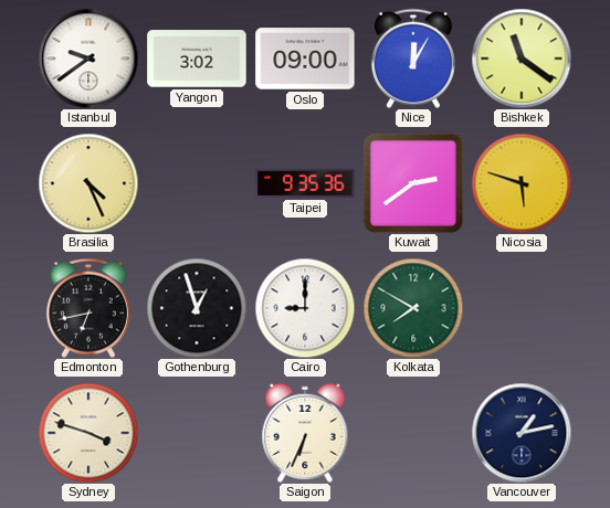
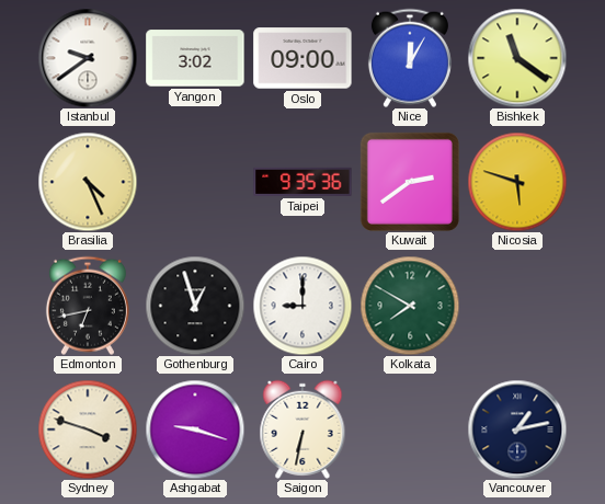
Ashgabat: none -> 9:18
Saigon: 6:34 -> 6:32
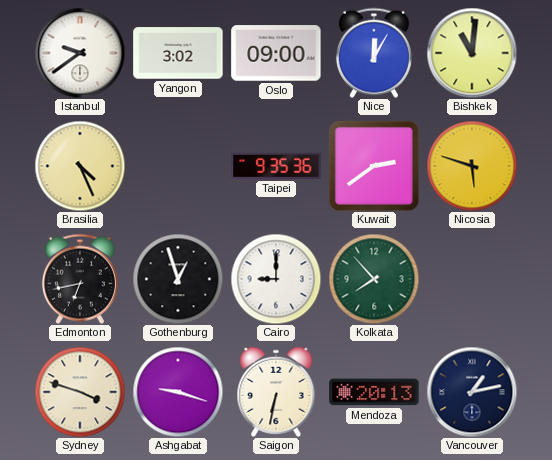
Bishkek: 11:21 -> 11:01
Kolkata: 7:50 -> 7:53
Mendoza: none -> 20:13
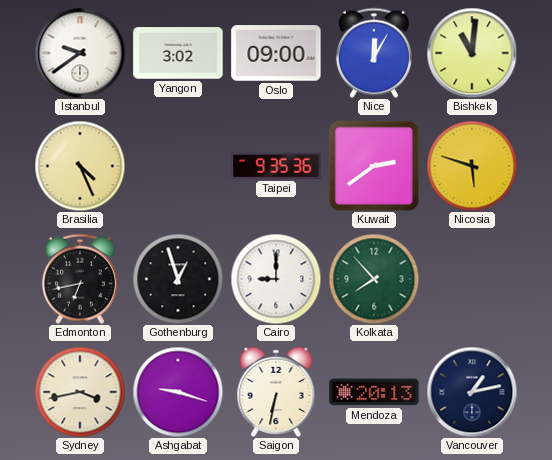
Sydney: 3:48 -> 3:43
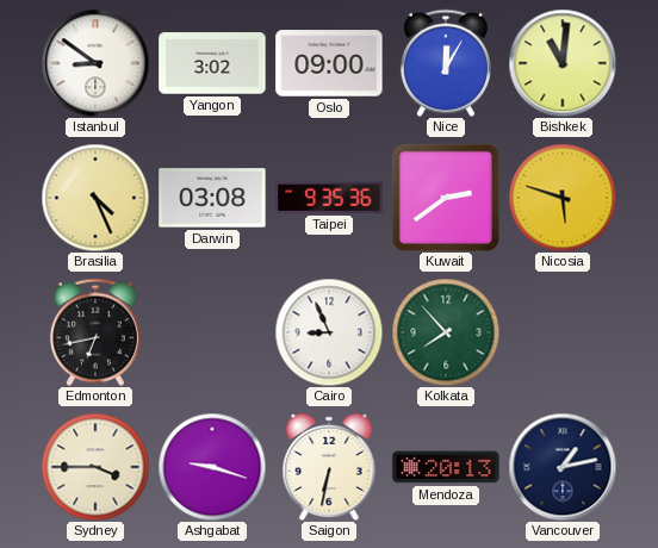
Istanbul: 9:39 -> 8:51
Darwin: none -> 03:08
Gothenburg: 12:57 -> none
Cairo: 9:00 -> 8:56
Sydney: 3:43 -> 3:45
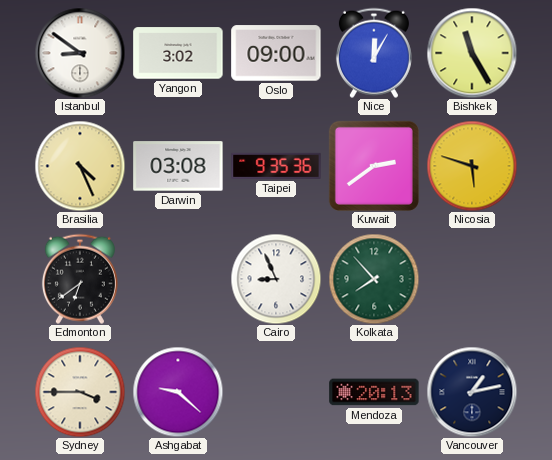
Bishkek: 11:01 -> 11:25
Edmonton: 6:43 -> 6:39
Ashgabat: 9:18 -> 9:22
Saigon: 6:32 -> none
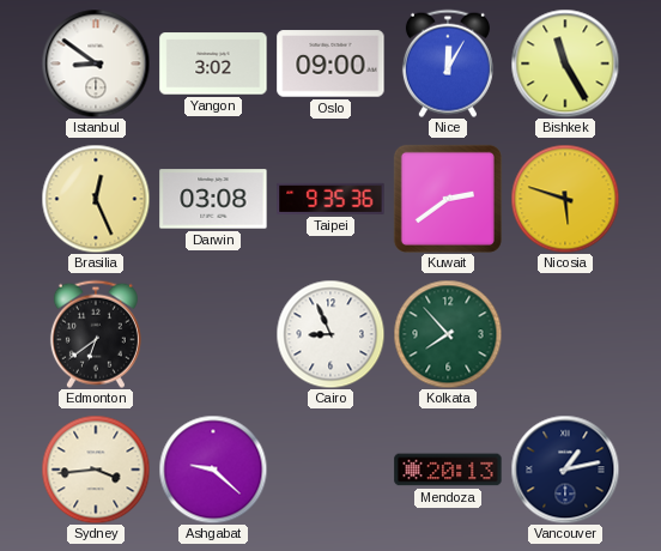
Brasilia: 4:26 -> 12:26
Sydney: 3:45 -> 3:44
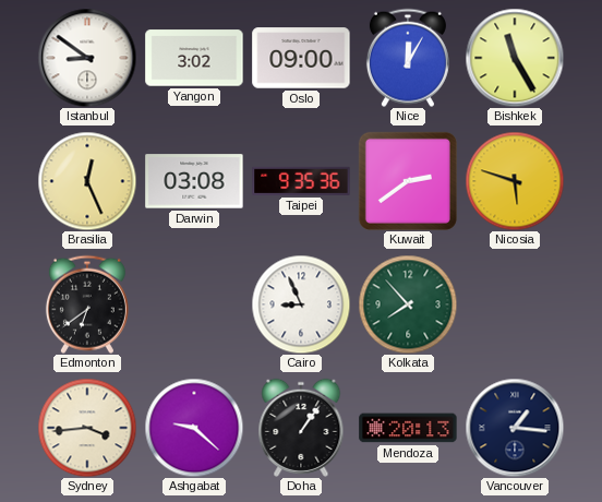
Doha: none -> 1:06
Vancouver: 1:13 -> 1:16
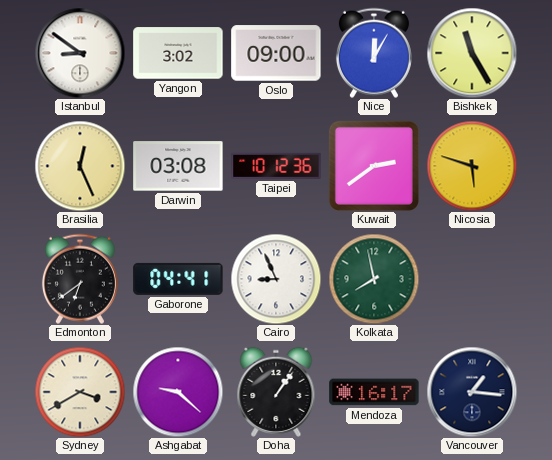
Taipei: 9:35 -> 10:12
Gaborone: none -> 04:41
Kolkata: 7:53 -> 7:58
Sydney: 3:44 -> 3:40
Mendoza: 20:13 -> 16:17
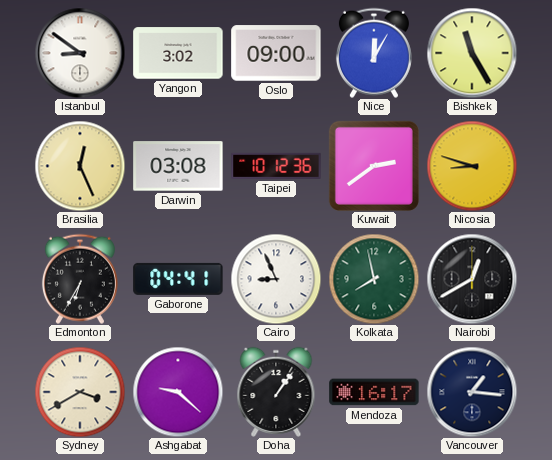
Nicosia: 5:48 -> 8:48
Edmonton: 6:39 -> 6:35
Nairobi: none -> 12:40
